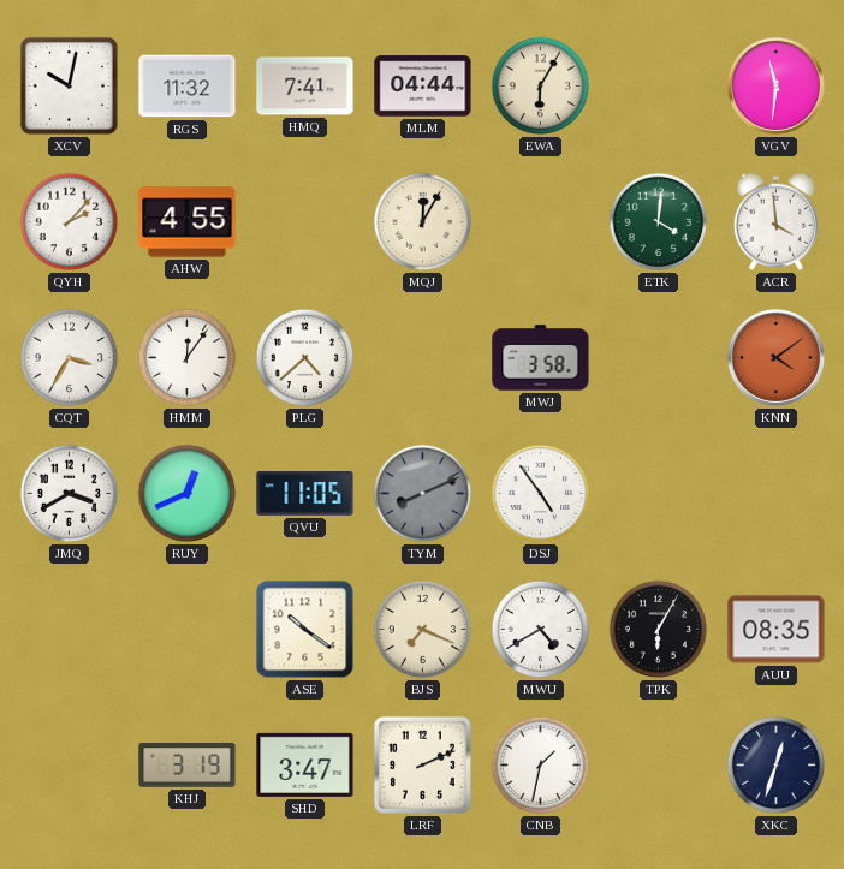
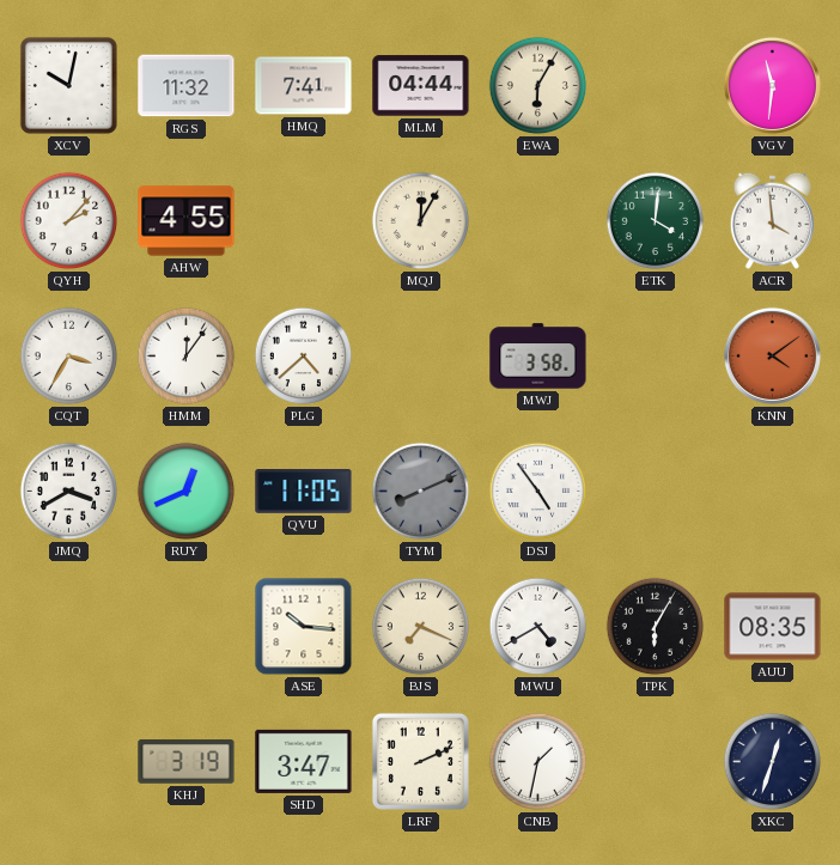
ASE: 10:21 -> 10:16
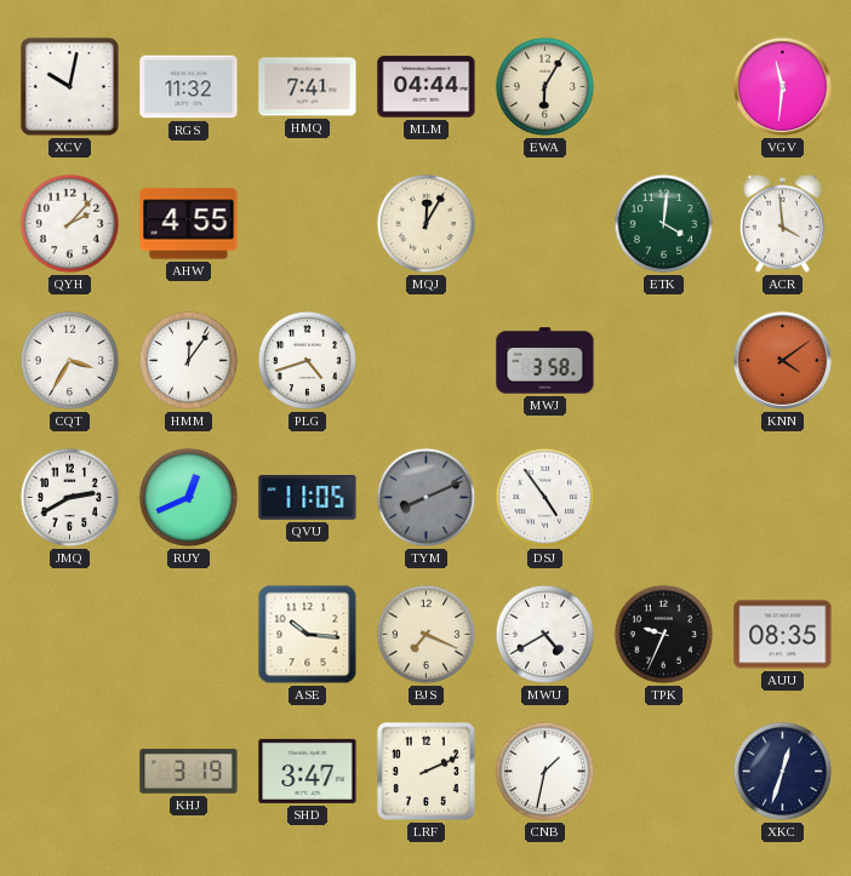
PLG: 4:38 -> 4:42
JMQ: 3:40 -> 2:40
TPK: 6:05 -> 9:34
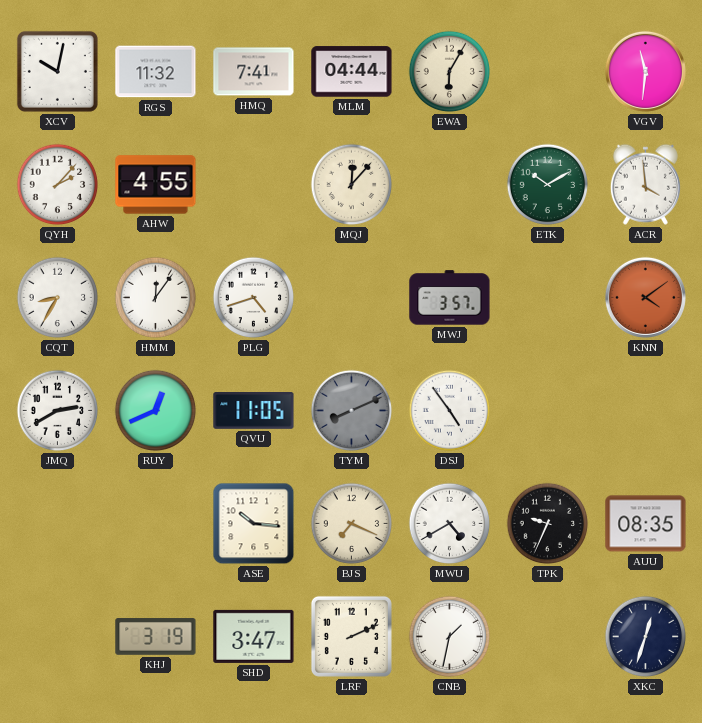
MQJ: 12:05 -> 12:07
ETK: 4:01 -> 10:10
CQT: 3:35 -> 8:35
MWJ: 3:58 -> 3:57
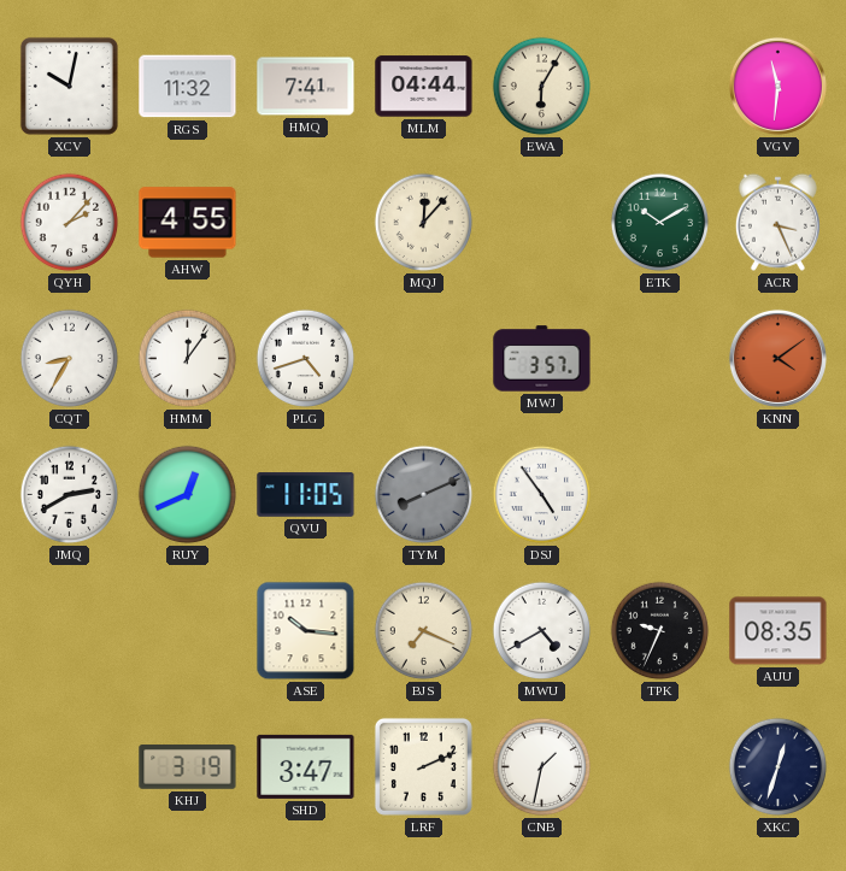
ACR: 3:59 -> 3:26
